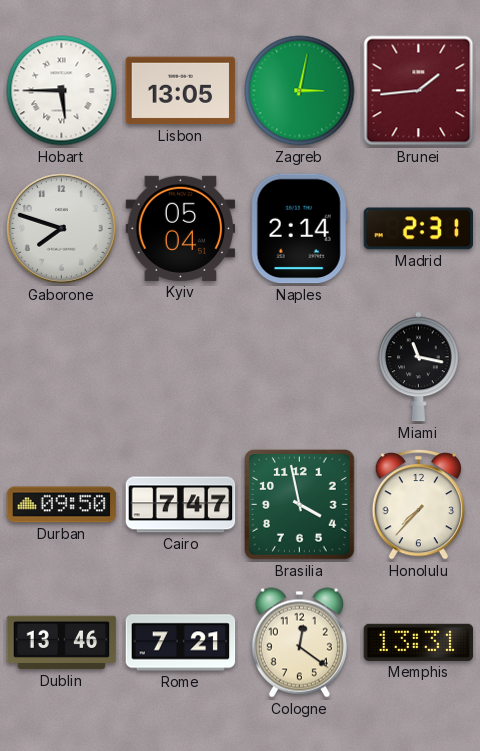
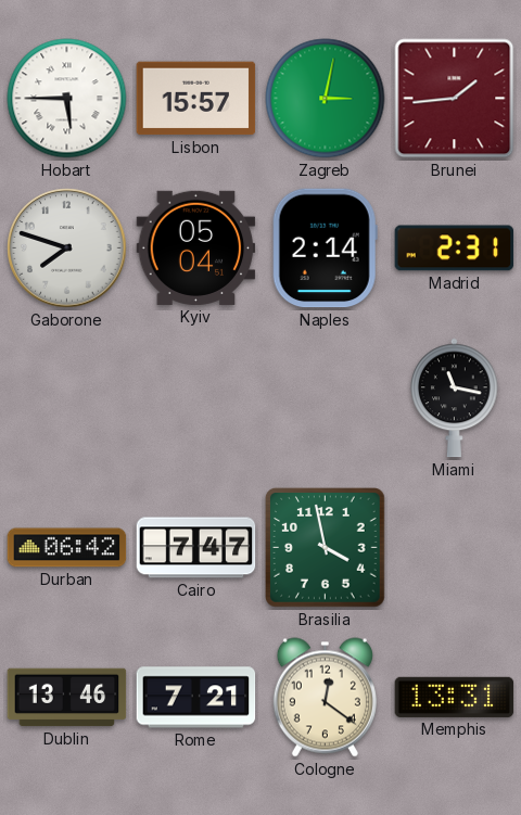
Lisbon: 13:05 -> 15:57
Durban: 09:50 -> 06:42
Honolulu: 7:37 -> none
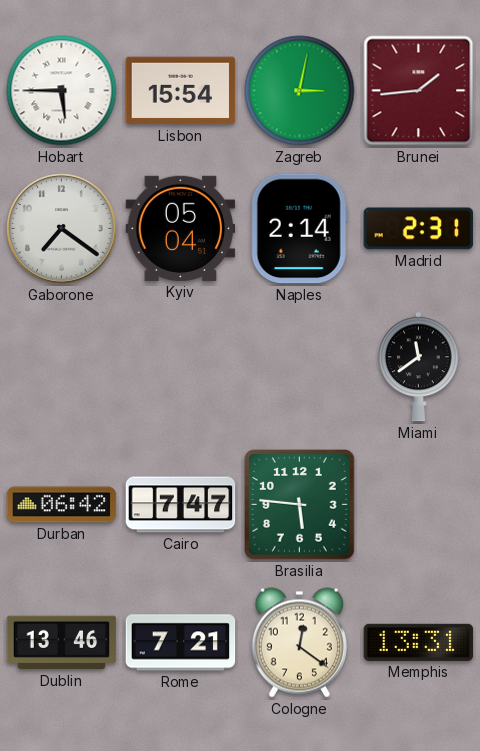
Lisbon: 15:57 -> 15:54
Gaborone: 7:48 -> 7:21
Miami: 11:17 -> 11:39
Brasilia: 3:58 -> 5:46
